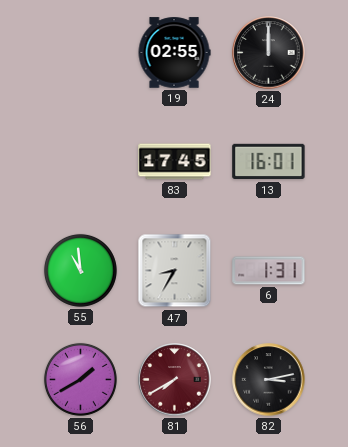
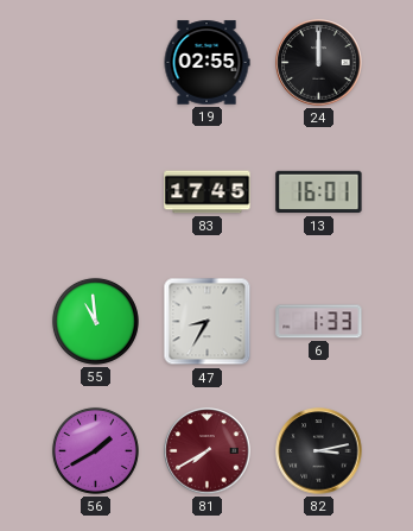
6: 1:31 -> 1:33
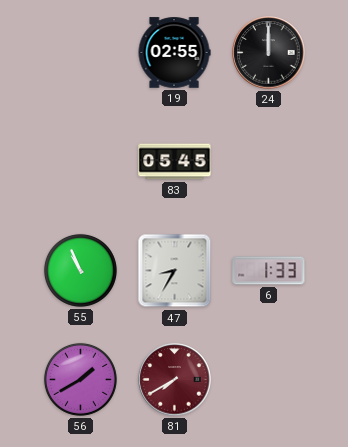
83: 17:45 -> 05:45
13: 16:01 -> none
55: 10:59 -> 10:56
82: 3:13 -> none
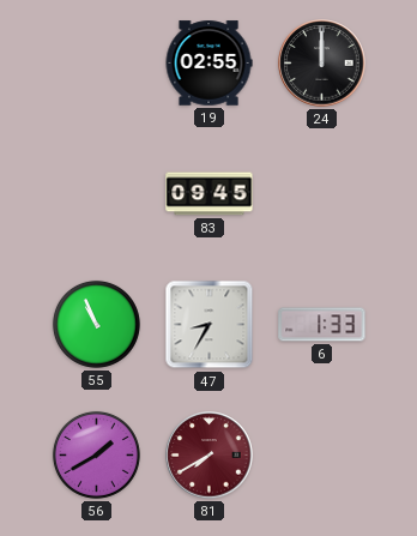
83: 05:45 -> 09:45
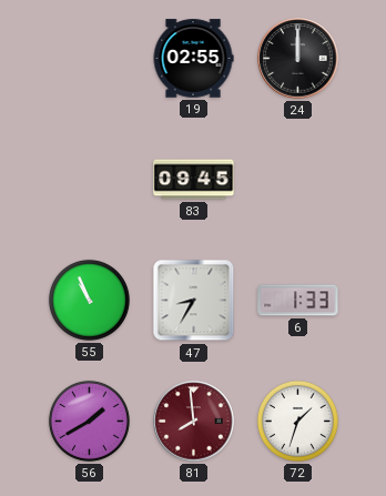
81: 7:40 -> 7:59
72: none -> 1:33
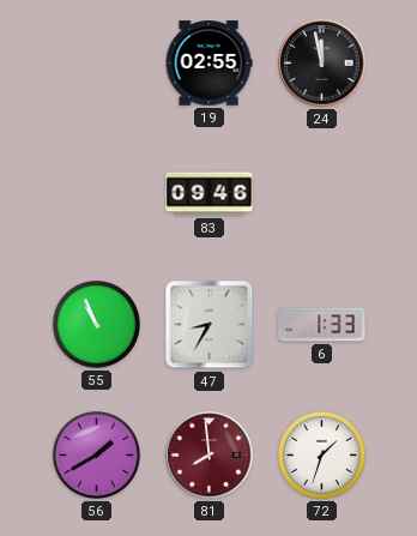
24: 12:00 -> 11:58
83: 09:45 -> 09:46
